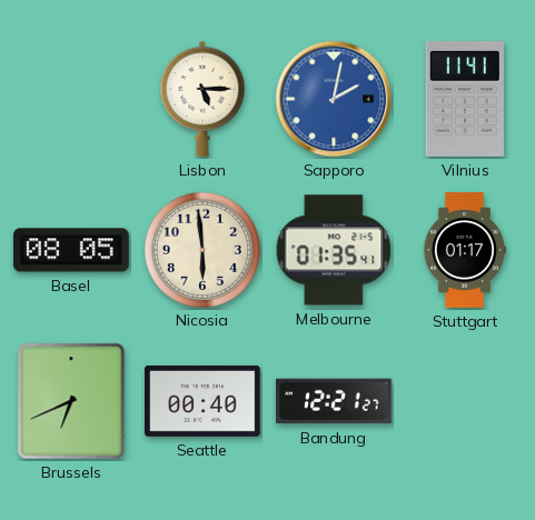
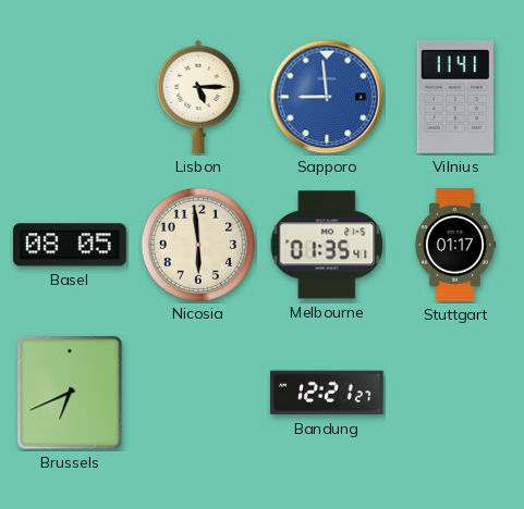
Sapporo: 2:02 -> 8:59
Seattle: 00:40 -> none
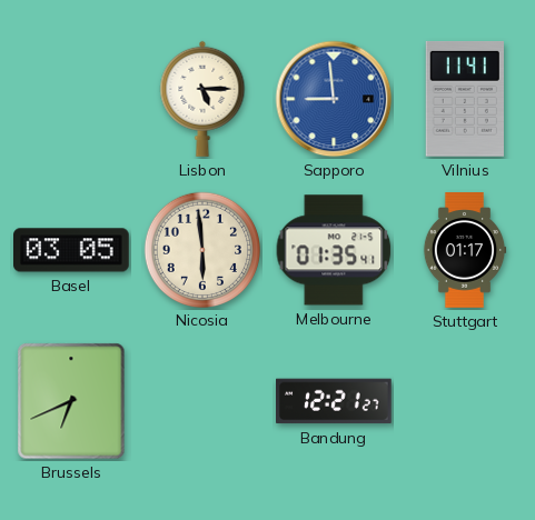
Basel: 08:05 -> 03:05
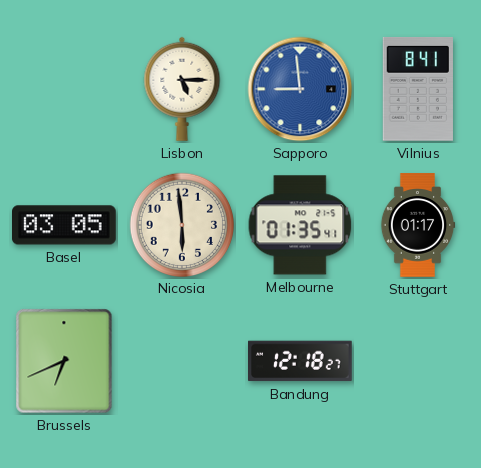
Vilnius: 11:41 -> 8:41
Bandung: 12:21 -> 12:18
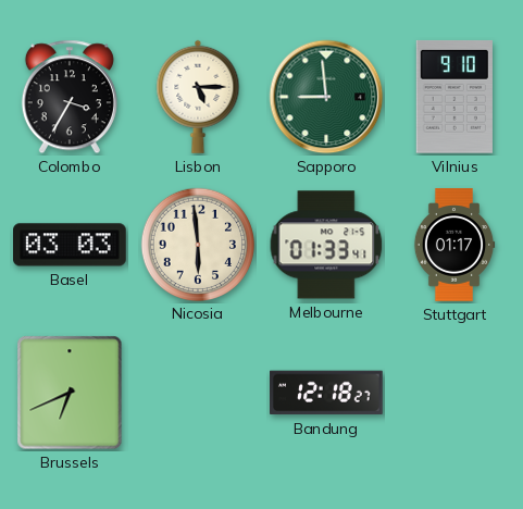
Colombo: none -> 3:35
Sapporo dial: blue -> green
Vilnius: 8:41 -> 9:10
Basel: 03:05 -> 03:03
Melbourne: 01:35 -> 01:33
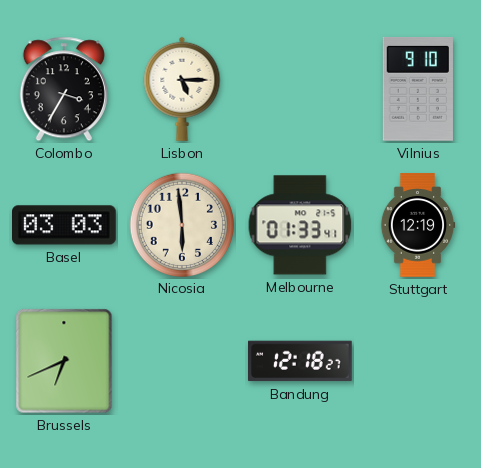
Sapporo: 8:59 -> none
Stuttgart: 01:17 -> 12:19
